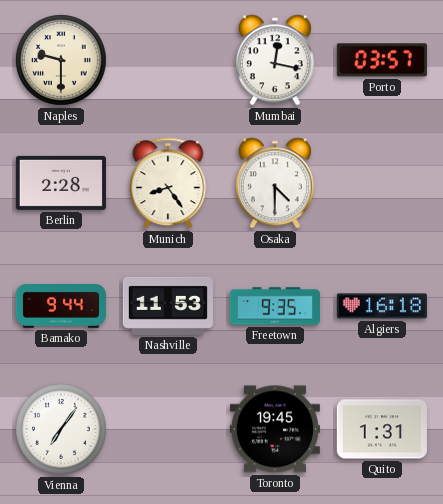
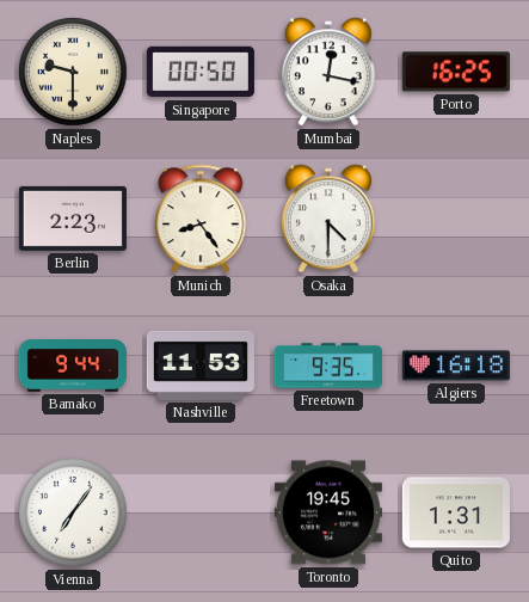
Singapore: none -> 00:50
Porto: 03:57 -> 16:25
Berlin: 2:28 -> 2:23
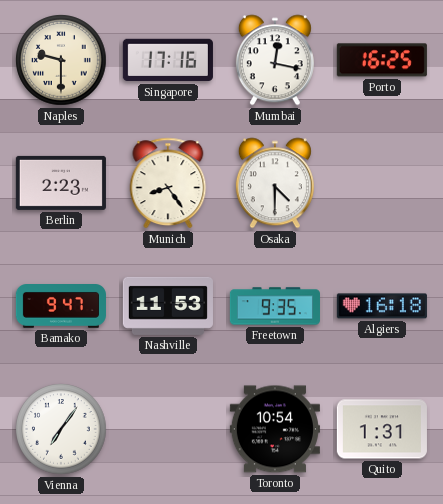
Singapore: 00:50 -> 17:16
Bamako: 9:44 -> 9:47
Toronto: 19:45 -> 10:54
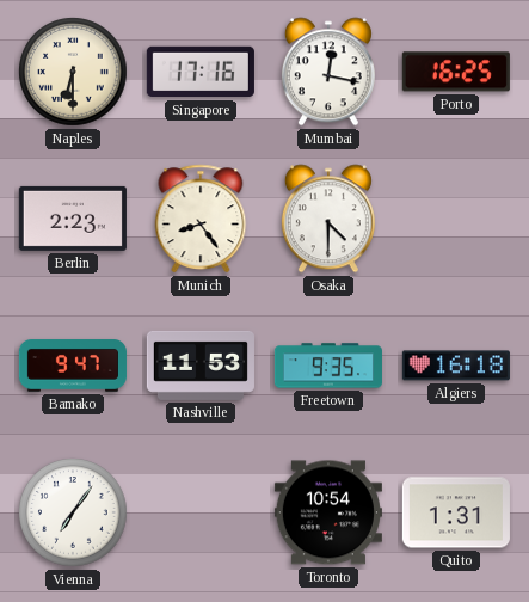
Naples: 9:30 -> 6:30
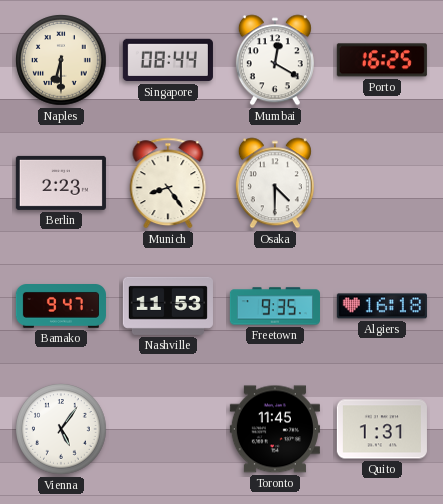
Singapore: 17:16 -> 08:44
Mumbai: 12:17 -> 12:20
Vienna: 7:06 -> 5:06
Toronto: 10:54 -> 11:45
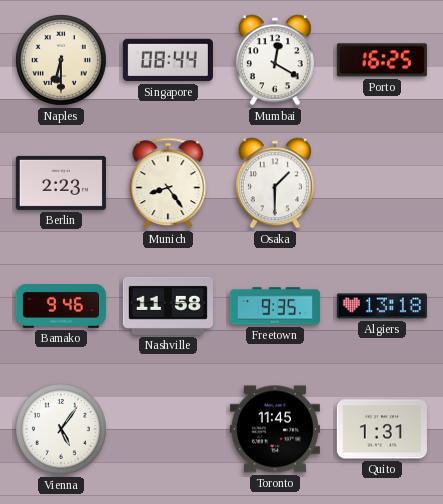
Osaka: 4:30 -> 1:30
Bamako: 9:47 -> 9:46
Nashville: 11:53 -> 11:58
Algiers: 16:18 -> 13:18
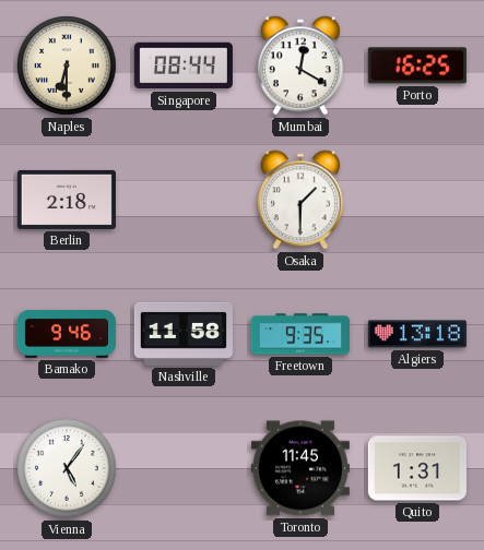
Berlin: 2:23 -> 2:18
Munich: 8:24 -> none
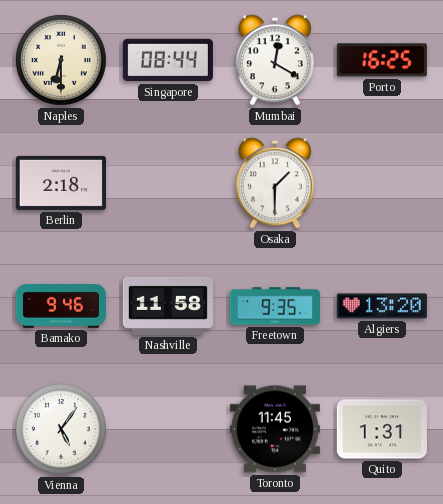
Algiers: 13:18 -> 13:20
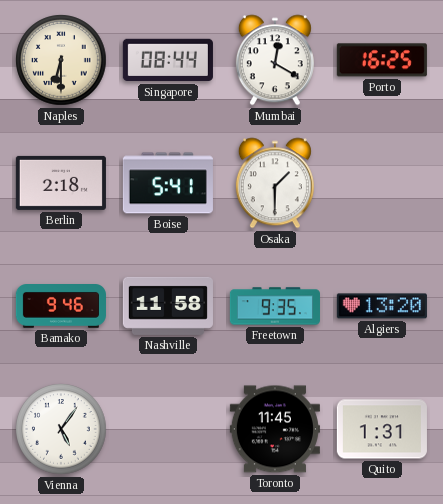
Boise: none -> 5:41
